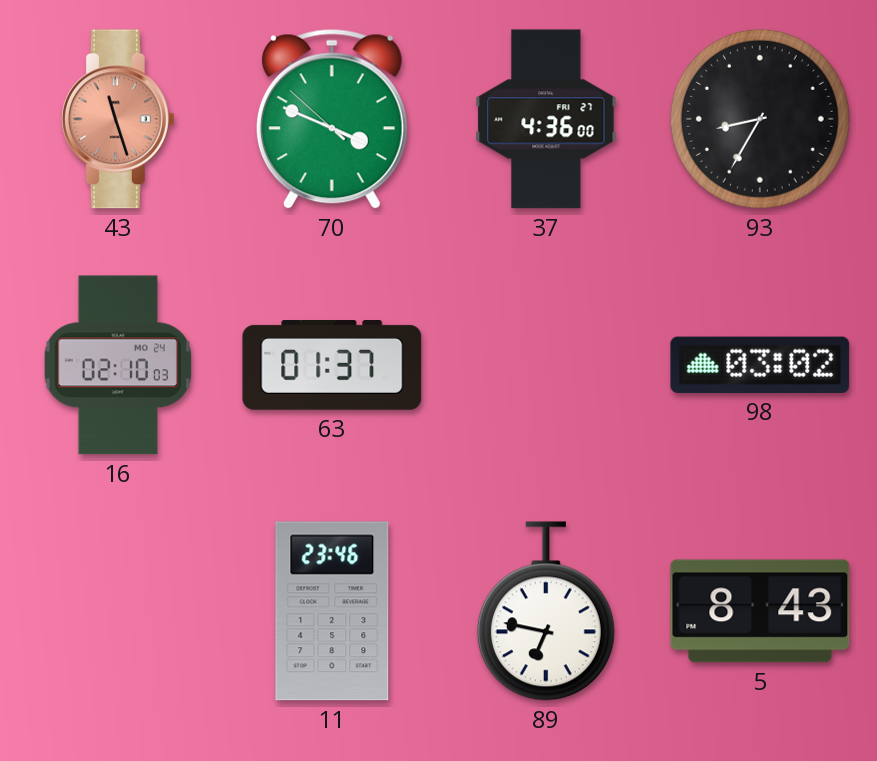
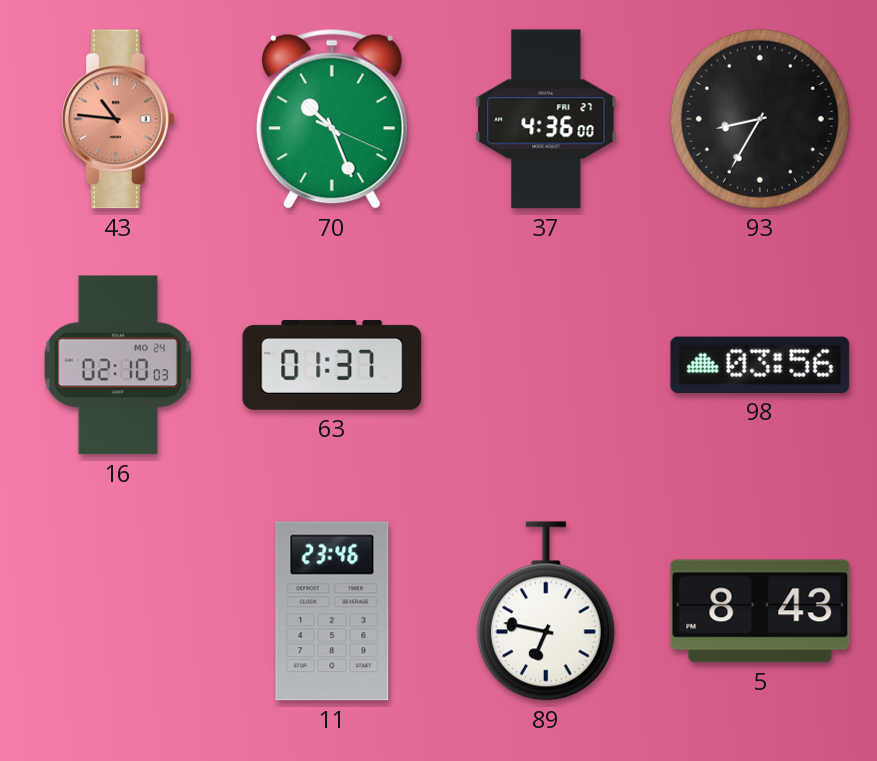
43: 11:27 -> 10:46
70: 3:48 -> 10:26
98: 03:02 -> 03:56
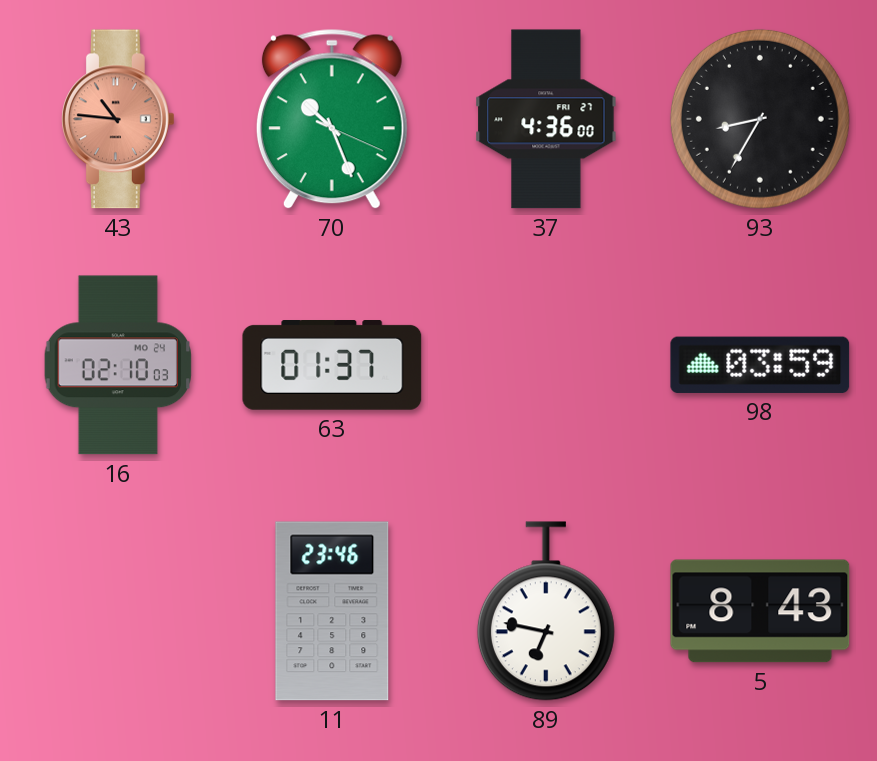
98: 03:56 -> 03:59
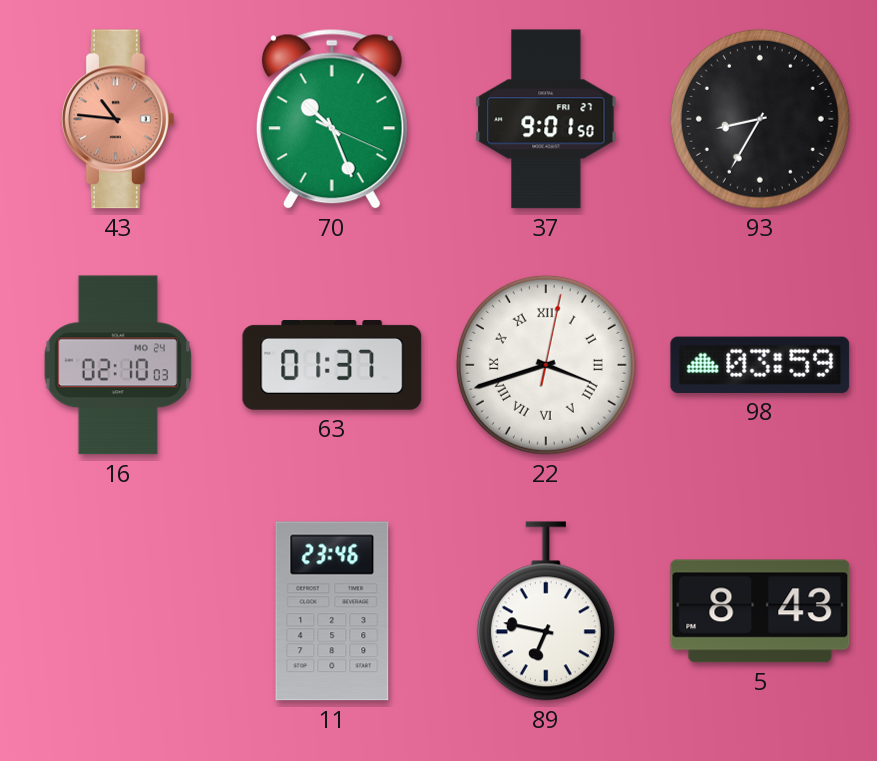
37: 4:36 -> 9:01
22: none -> 3:42
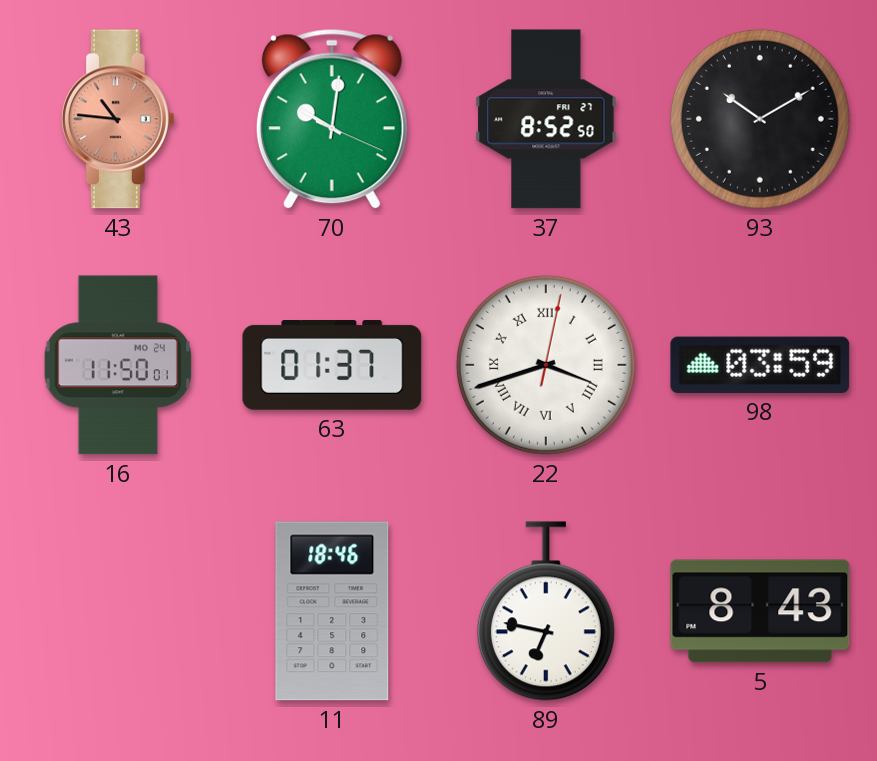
70: 10:26 -> 10:01
37: 9:01 -> 8:52
93: 8:35 -> 10:10
16: 02:10 -> 11:50
11: 23:46 -> 18:46
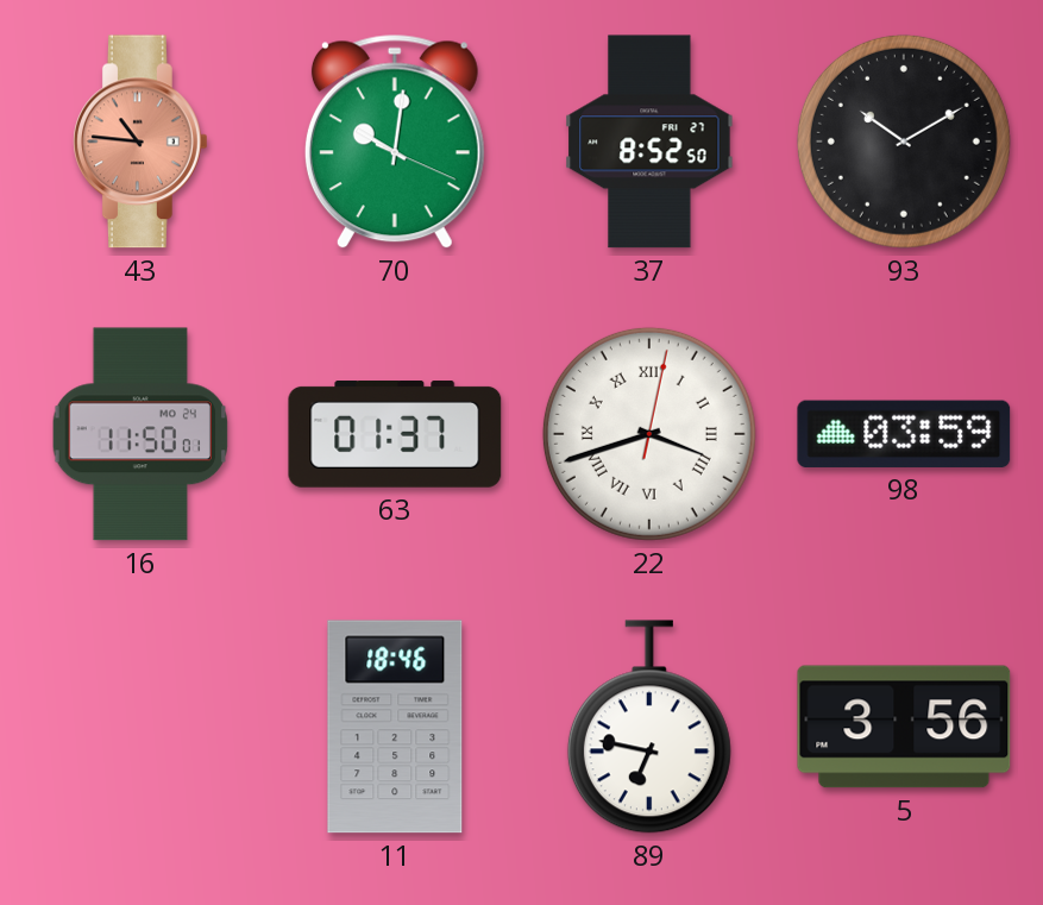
5: 8:43 -> 3:56
